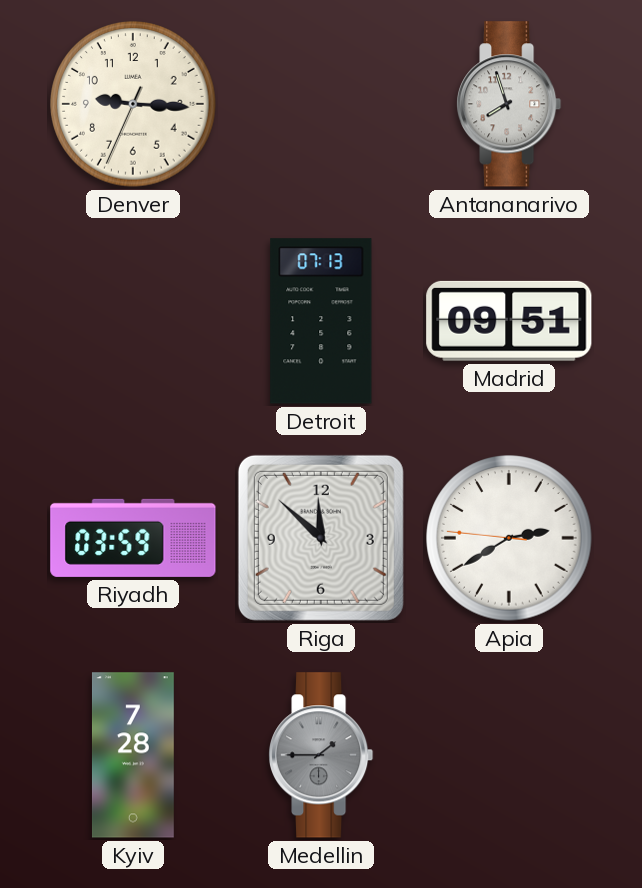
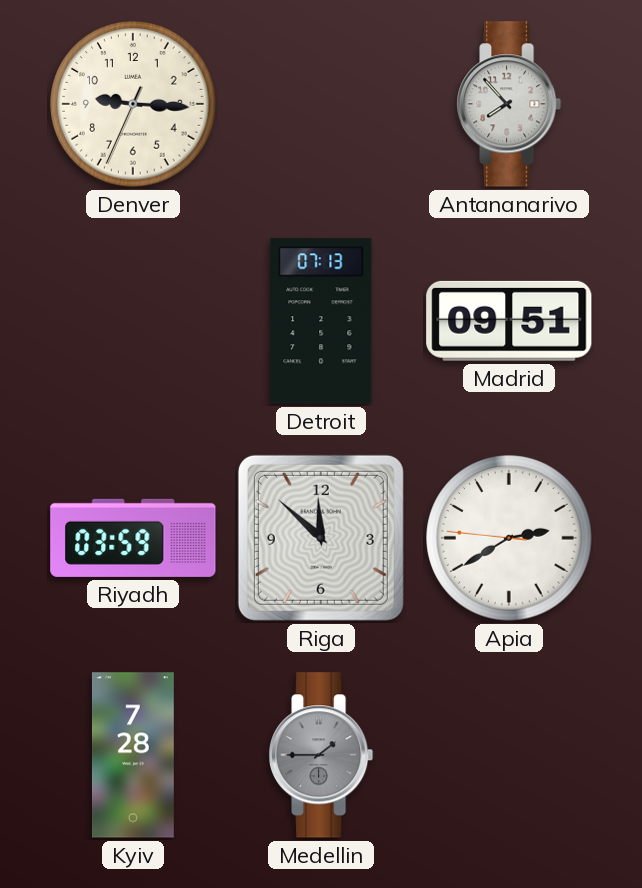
Antananarivo: 7:57 -> 7:53
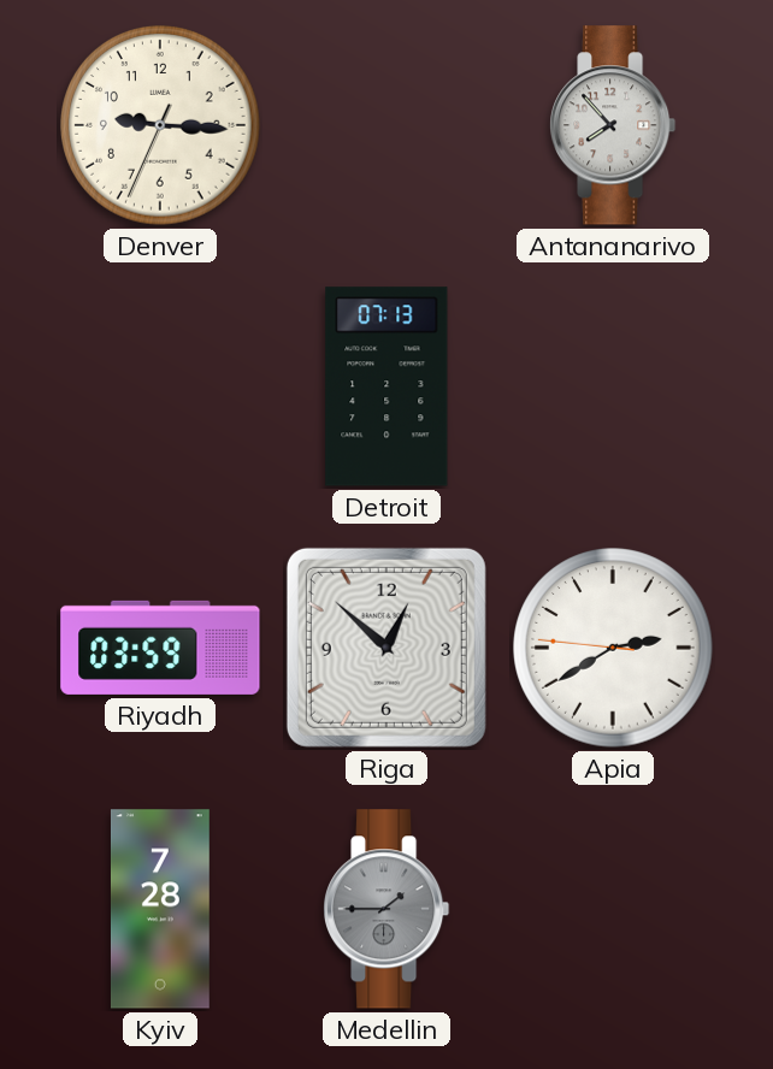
Madrid: 09:51 -> none
Riga: 11:52 -> 12:52
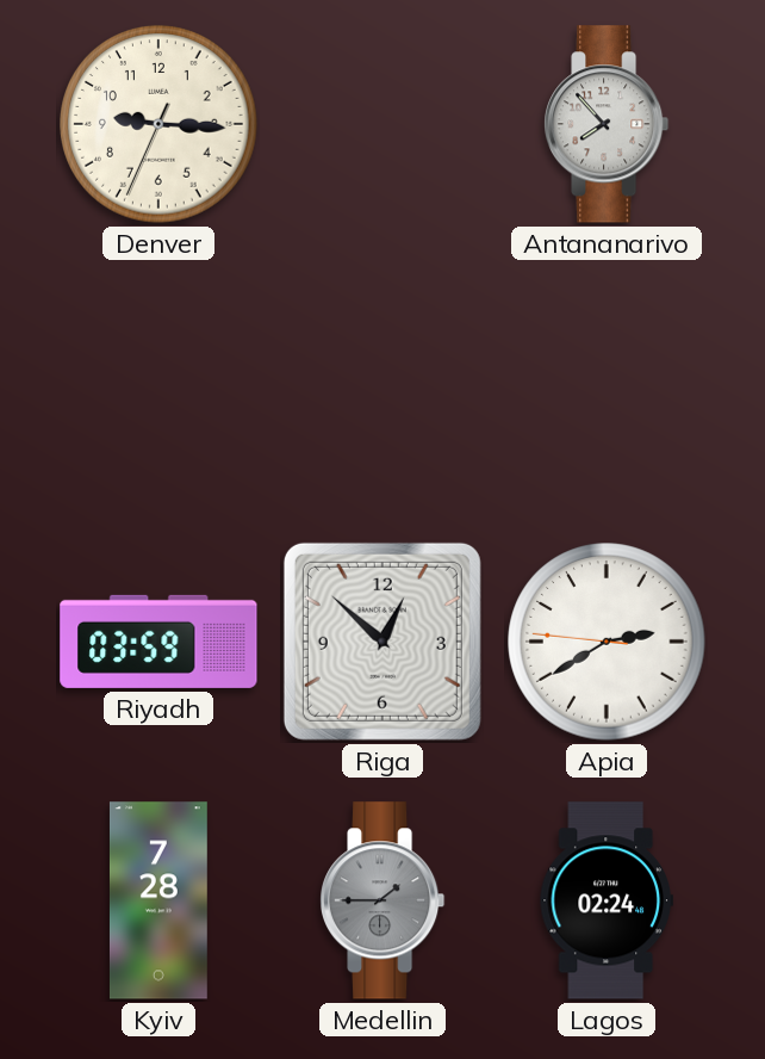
Detroit: 07:13 -> none
Lagos: none -> 02:24
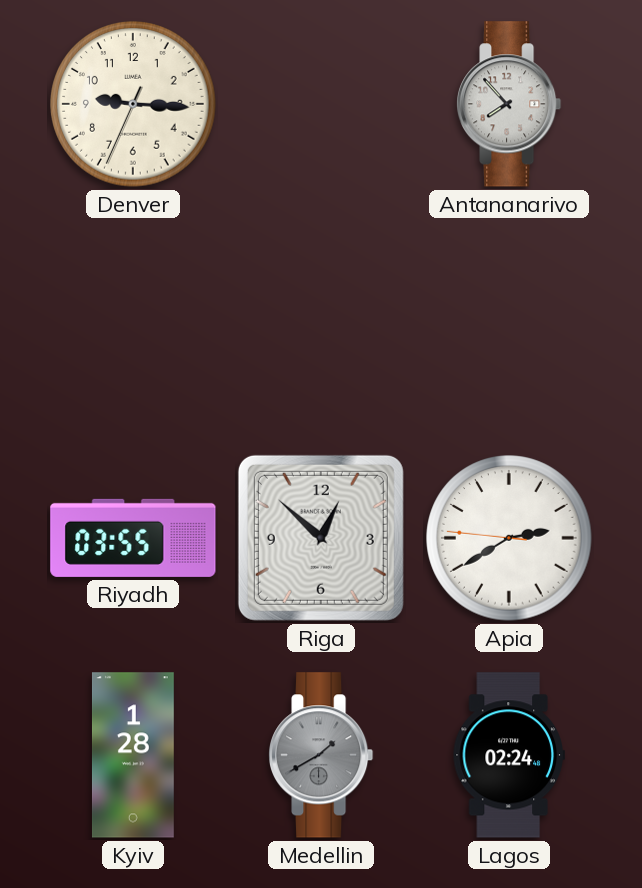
Riyadh: 03:59 -> 03:55
Kyiv: 7:28 -> 1:28
Medellin: 1:45 -> 1:40
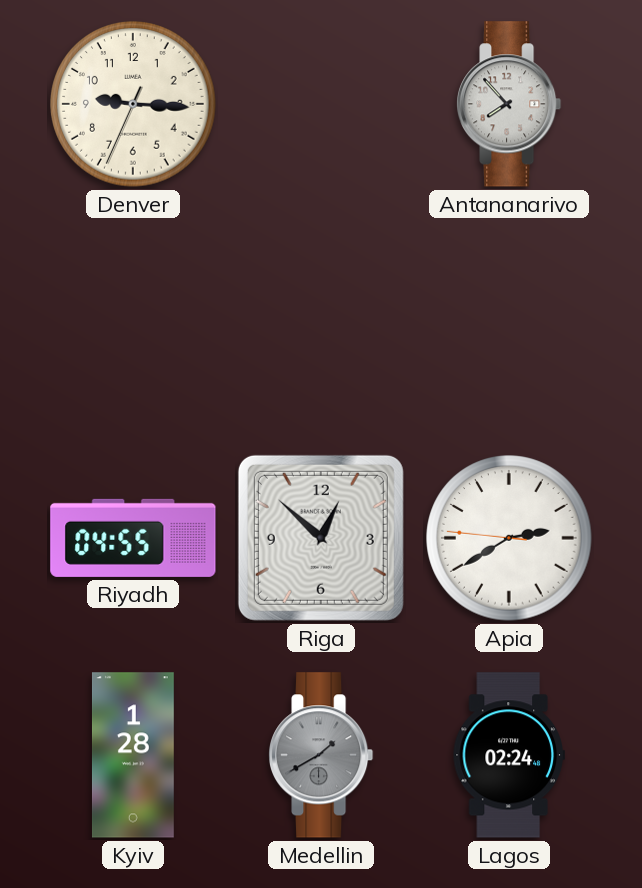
Riyadh: 03:55 -> 04:55
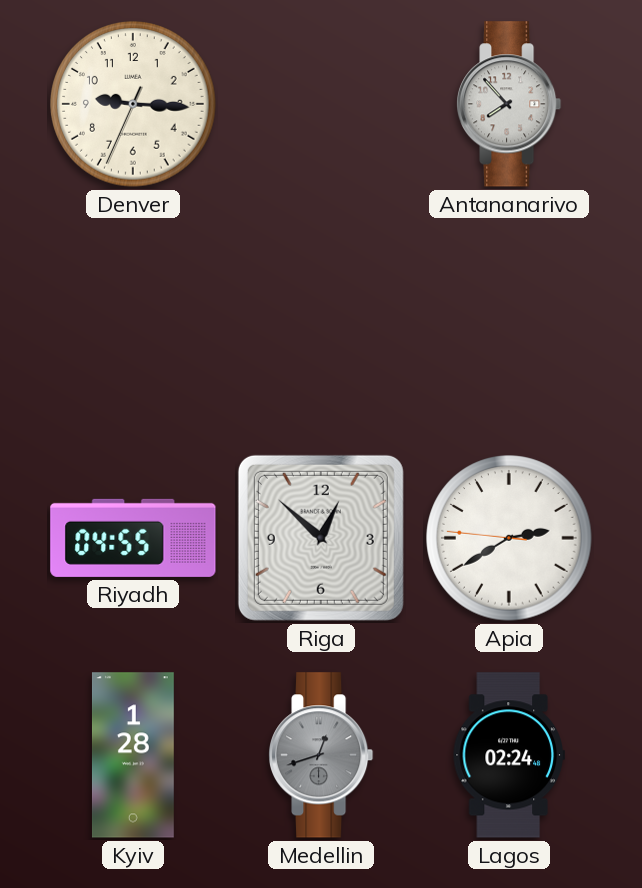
Medellin: 1:40 -> 12:42
